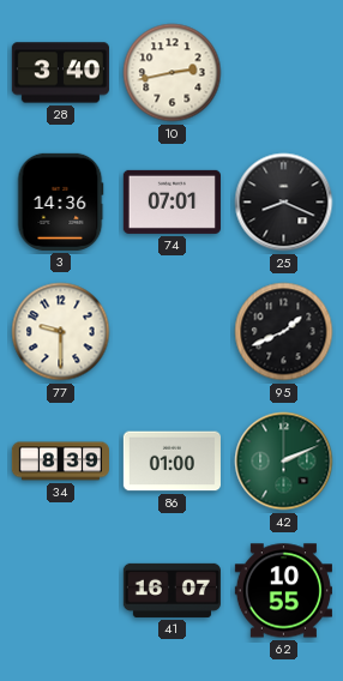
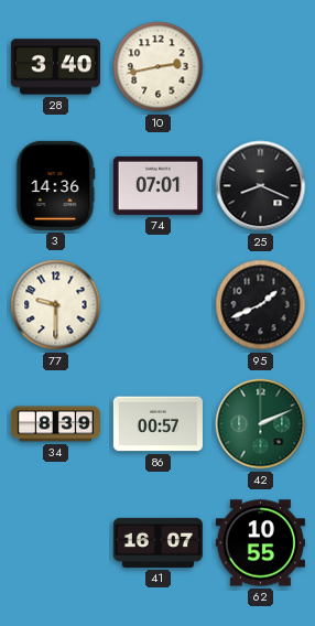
86: 01:00 -> 00:57
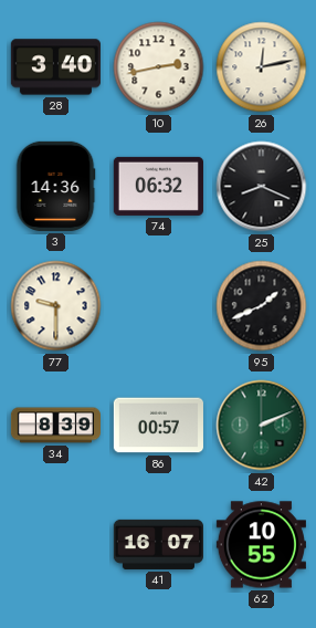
26: none -> 12:13
74: 07:01 -> 06:32
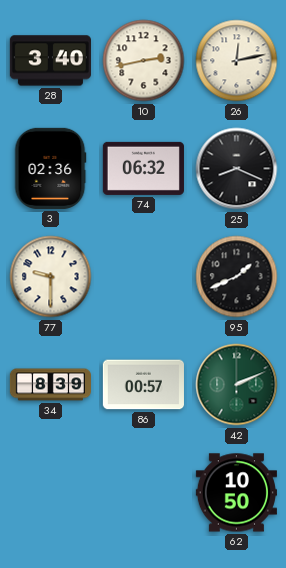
3: 14:36 -> 02:36
41: 16:07 -> none
62: 10:55 -> 10:50
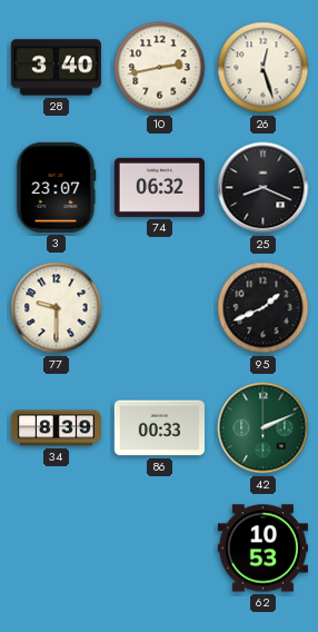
26: 12:13 -> 12:27
3: 02:36 -> 23:07
86: 00:57 -> 00:33
62: 10:50 -> 10:53
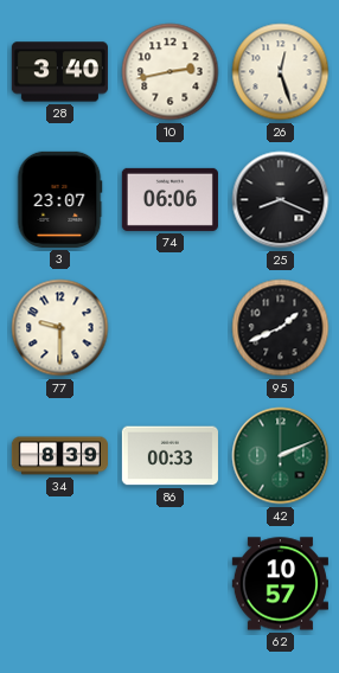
74: 06:32 -> 06:06
62: 10:53 -> 10:57
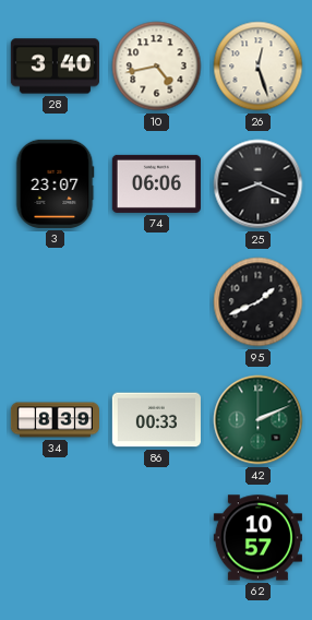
10: 2:43 -> 4:43
77: 9:30 -> none
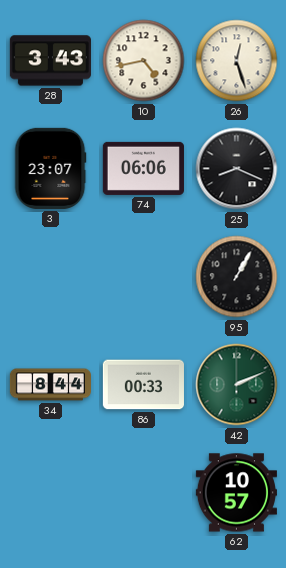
28: 3:40 -> 3:43
95: 1:41 -> 1:05
34: 8:39 -> 8:44
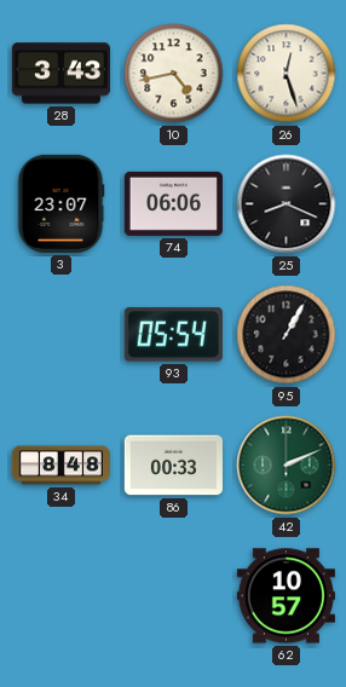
93: none -> 05:54
34: 8:44 -> 8:48
